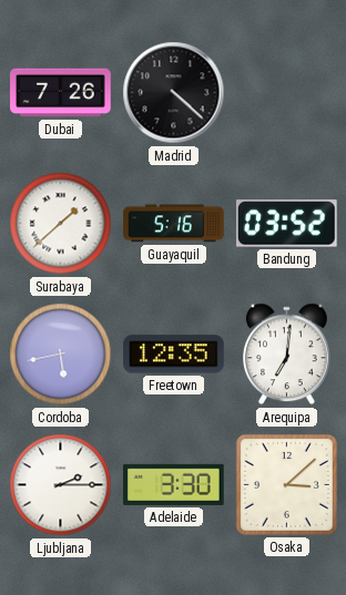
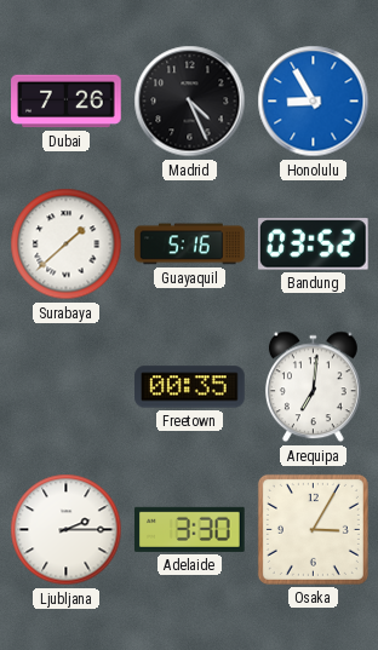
Madrid: 4:22 -> 4:26
Honolulu: none -> 8:55
Cordoba: 5:43 -> none
Freetown: 12:35 -> 00:35
Osaka: 3:08 -> 3:05
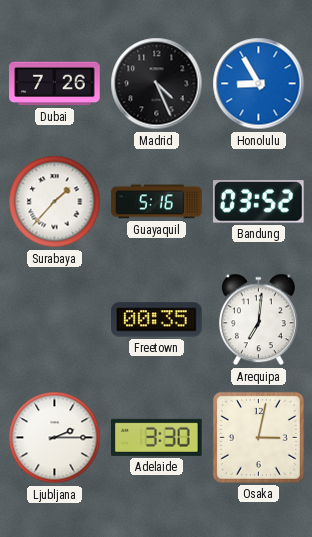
Surabaya: 1:38 -> 1:37
Osaka: 3:05 -> 3:02
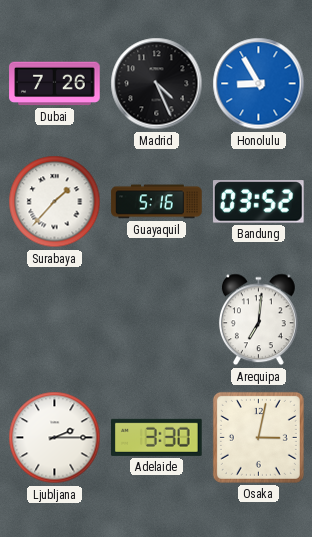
Freetown: 00:35 -> none
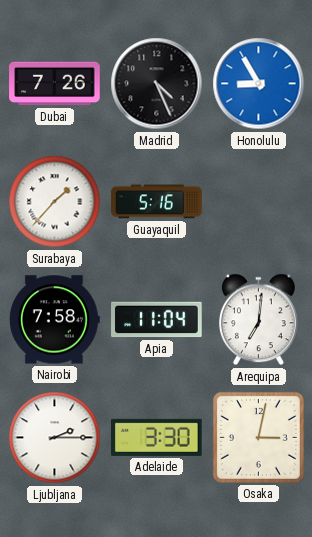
Bandung: 03:52 -> none
Nairobi: none -> 7:58
Apia: none -> 11:04
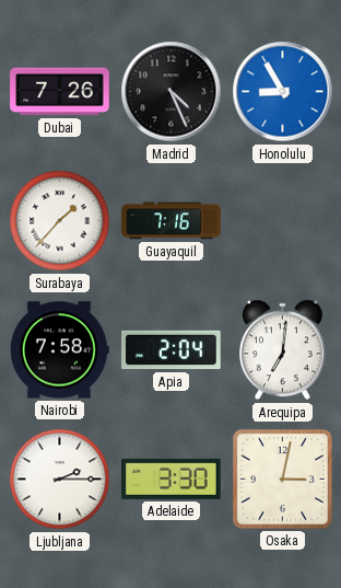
Guayaquil: 5:16 -> 7:16
Apia: 11:04 -> 2:04
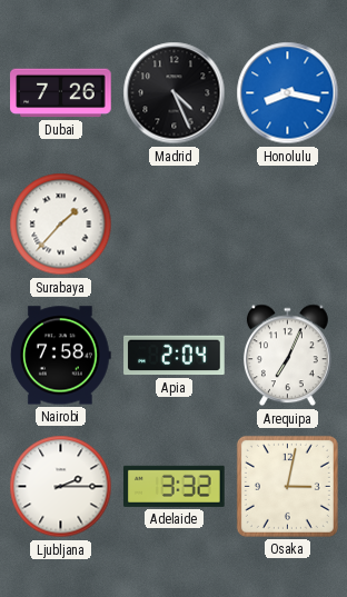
Honolulu: 8:55 -> 8:17
Guayaquil: 7:16 -> none
Arequipa: 7:01 -> 7:04
Adelaide: 3:30 -> 3:32
